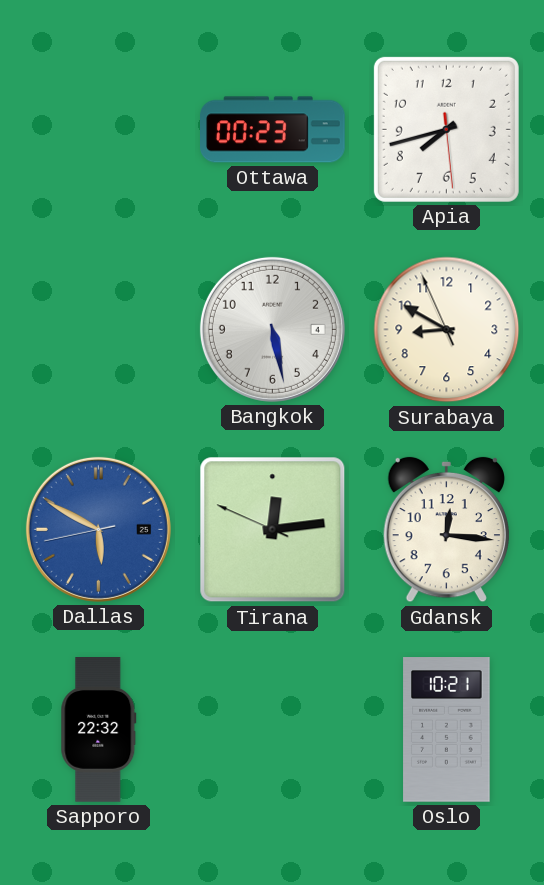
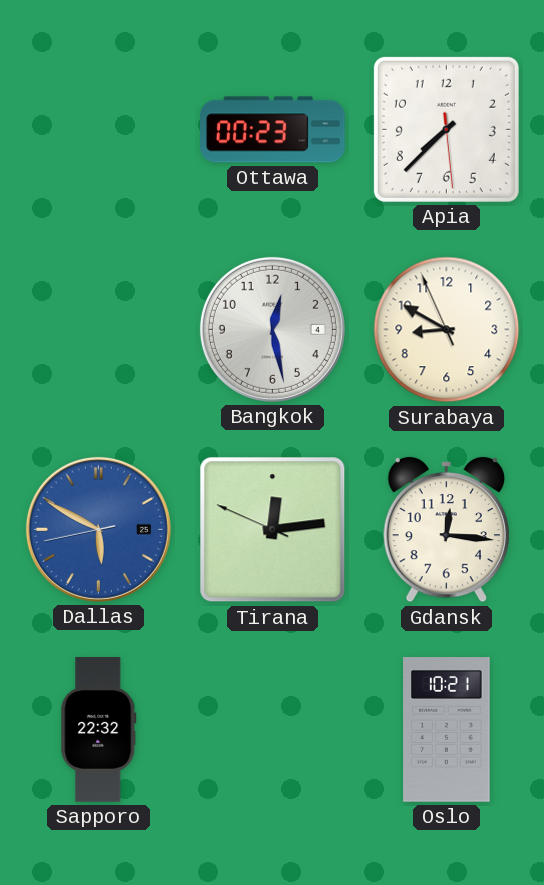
Apia: 7:42 -> 7:37
Bangkok: 5:28 -> 12:28
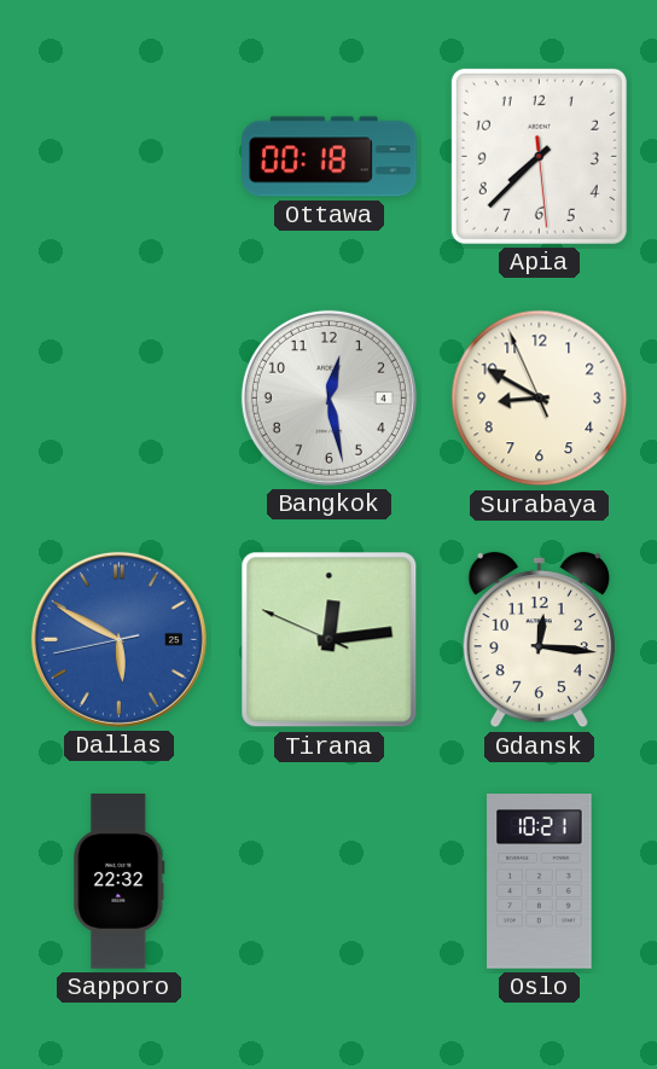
Ottawa: 00:23 -> 00:18
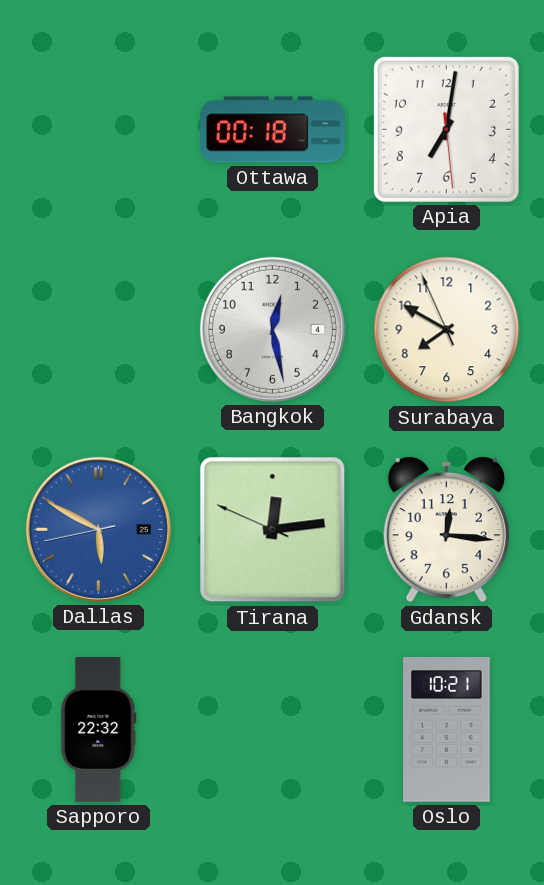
Apia: 7:37 -> 7:01
Surabaya: 8:49 -> 7:49
